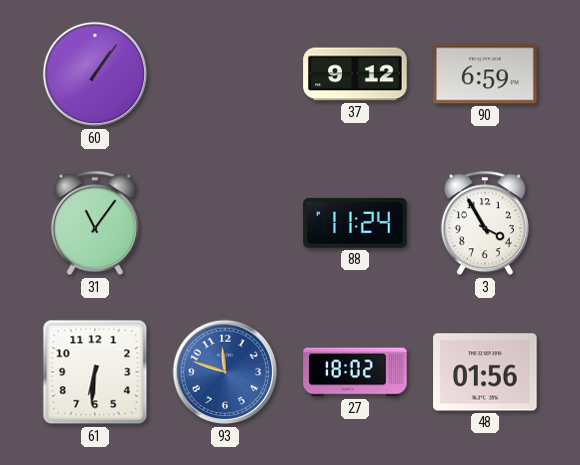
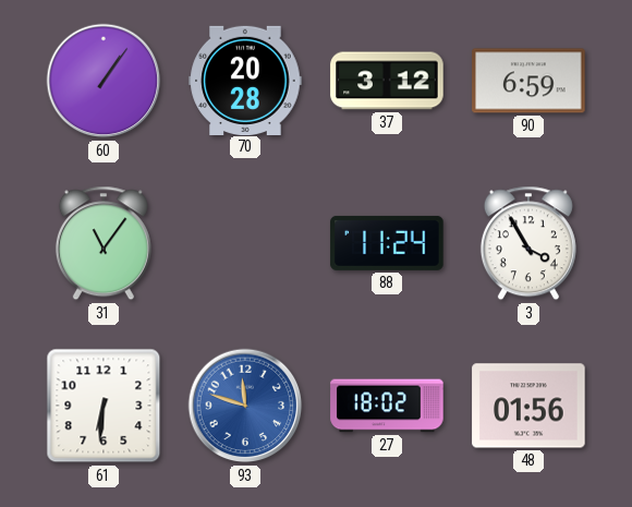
70: none -> 20:28
37: 9:12 -> 3:12
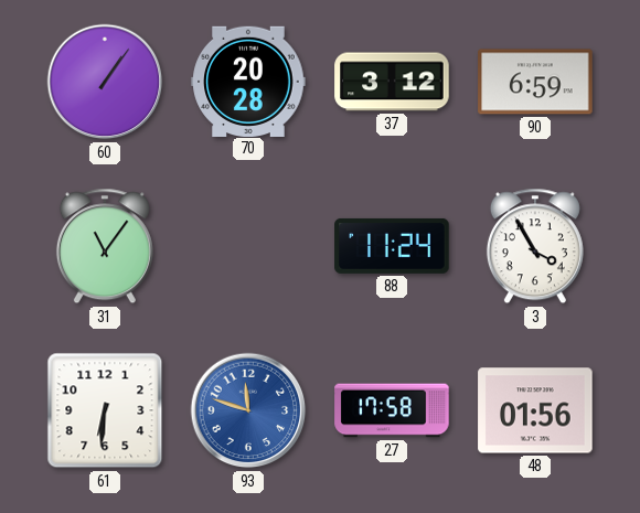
27: 18:02 -> 17:58
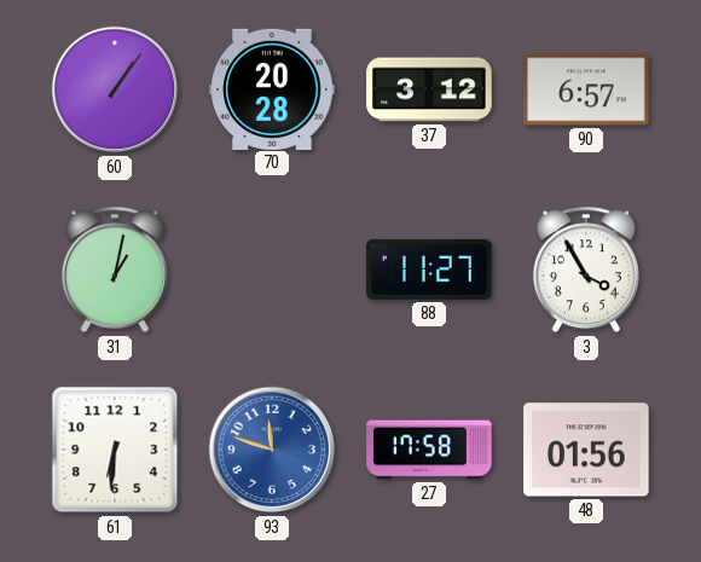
90: 6:59 -> 6:57
31: 11:06 -> 1:02
88: 11:24 -> 11:27
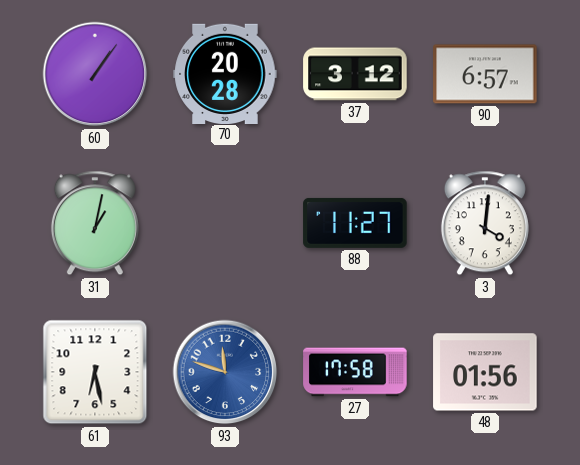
3: 3:55 -> 4:01
61: 6:31 -> 6:28
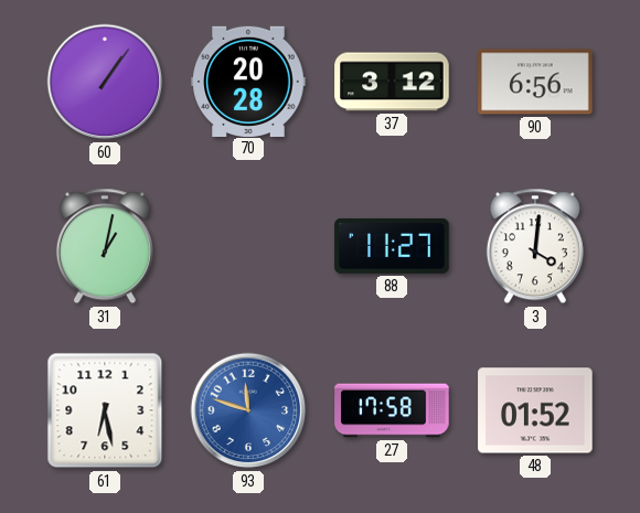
90: 6:57 -> 6:56
48: 01:56 -> 01:52
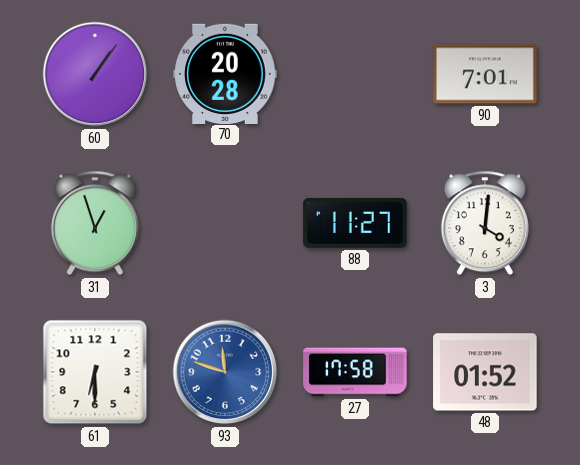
37: 3:12 -> none
90: 6:56 -> 7:01
31: 1:02 -> 12:57
61: 6:28 -> 6:30
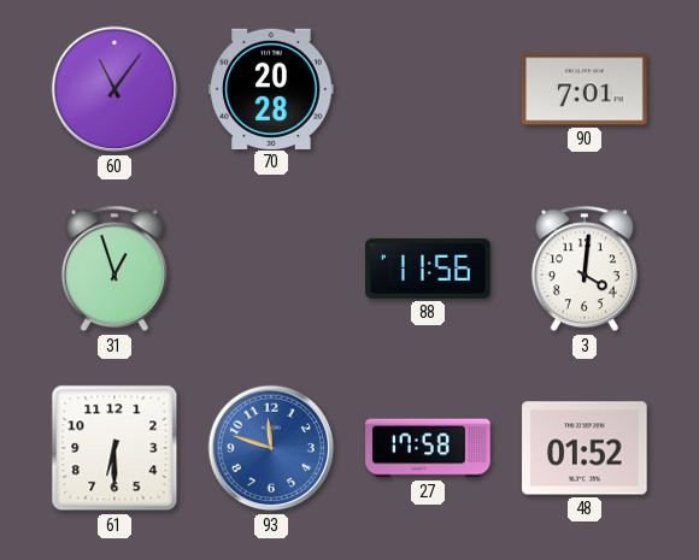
60: 1:06 -> 11:06
88: 11:27 -> 11:56
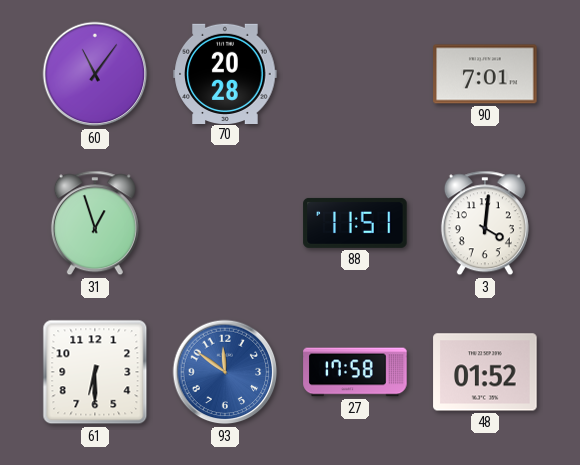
88: 11:56 -> 11:51
93: 11:48 -> 11:51
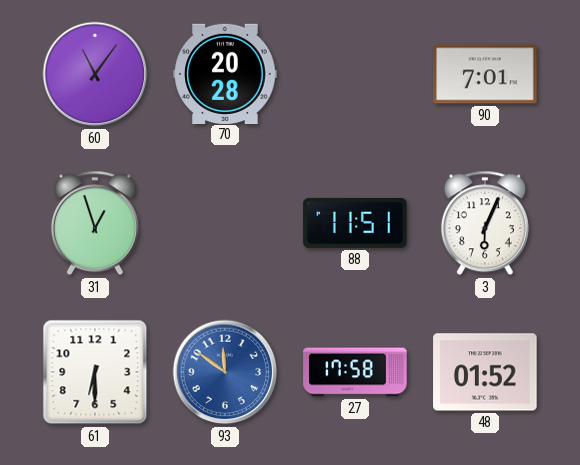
3: 4:01 -> 6:04
